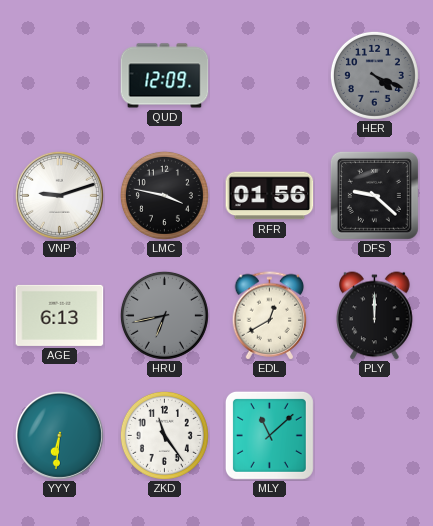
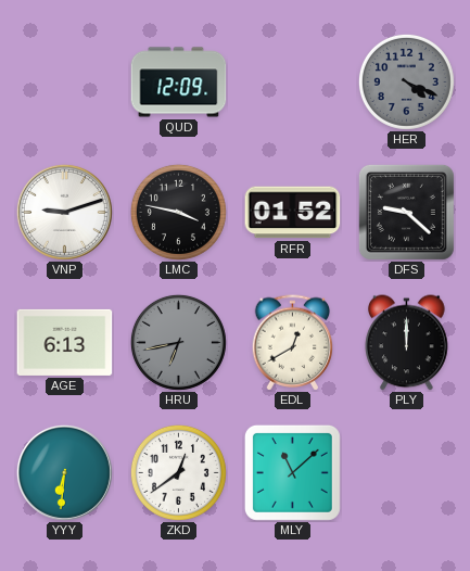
RFR: 01:56 -> 01:52
ZKD: 11:24 -> 12:39
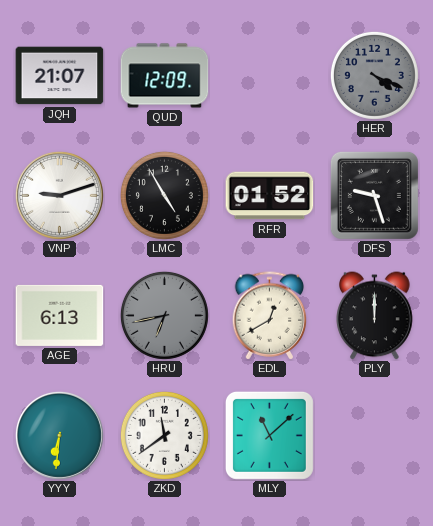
JQH: none -> 21:07
LMC: 3:47 -> 4:55
DFS: 9:22 -> 9:27
ZKD: 12:39 -> 11:39
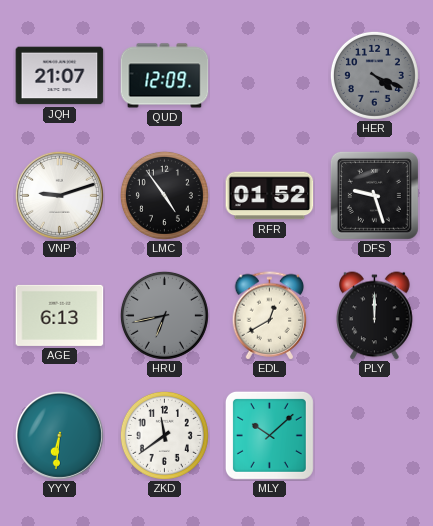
LMC: 4:55 -> 4:54
MLY: 11:08 -> 10:08
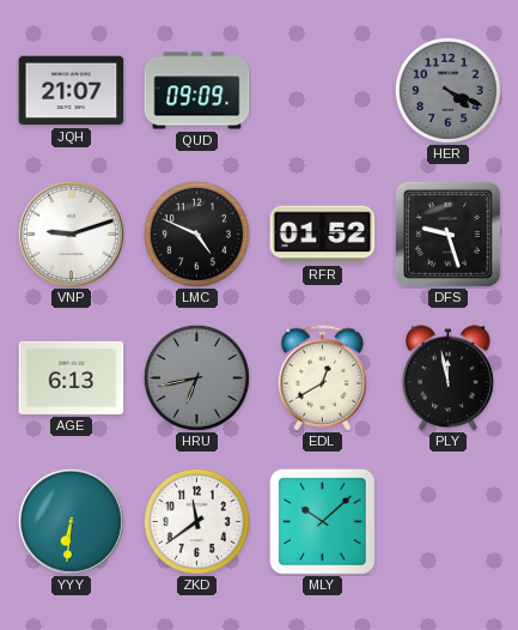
QUD: 12:09 -> 09:09
LMC: 4:54 -> 4:49
PLY: 12:00 -> 11:58
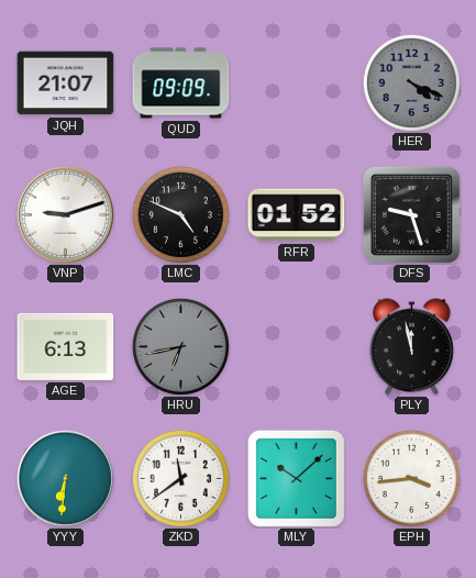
EDL: 12:40 -> none
EPH: none -> 3:44
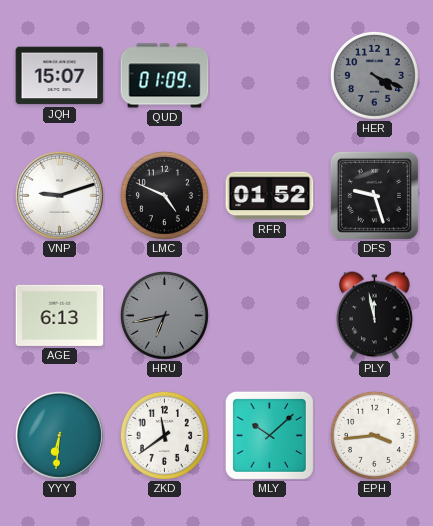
JQH: 21:07 -> 15:07
QUD: 09:09 -> 01:09
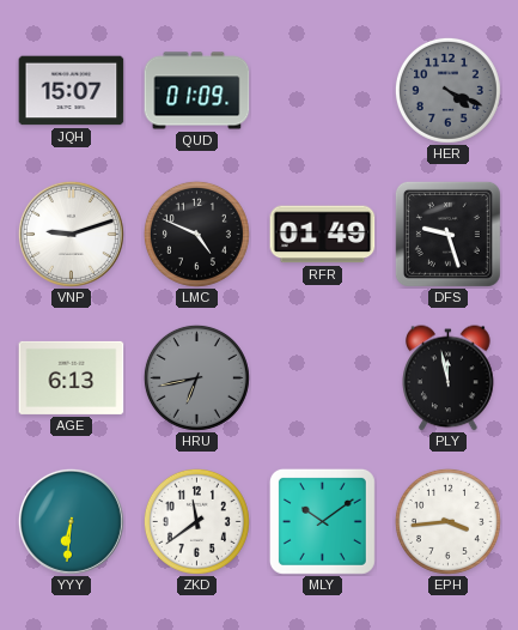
RFR: 01:52 -> 01:49
MLY: 10:08 -> 10:09
